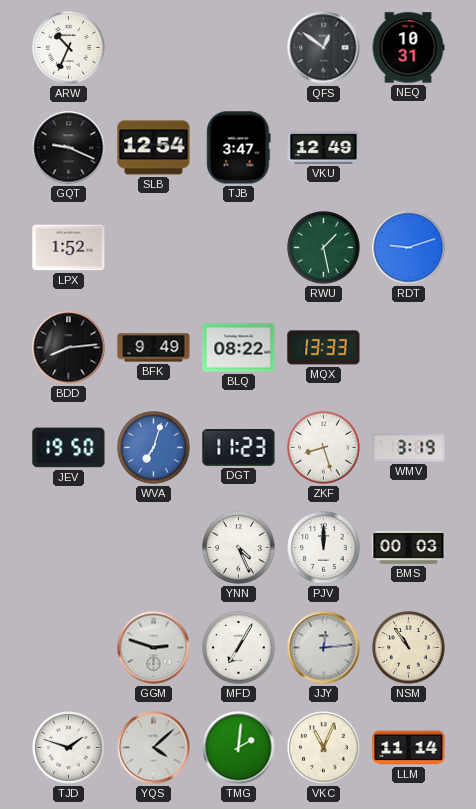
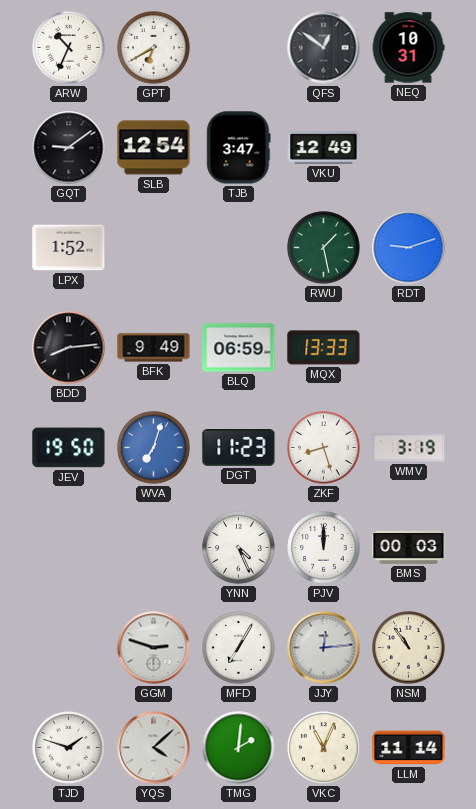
GPT: none -> 6:40
GQT: 9:19 -> 9:09
BLQ: 08:22 -> 06:59
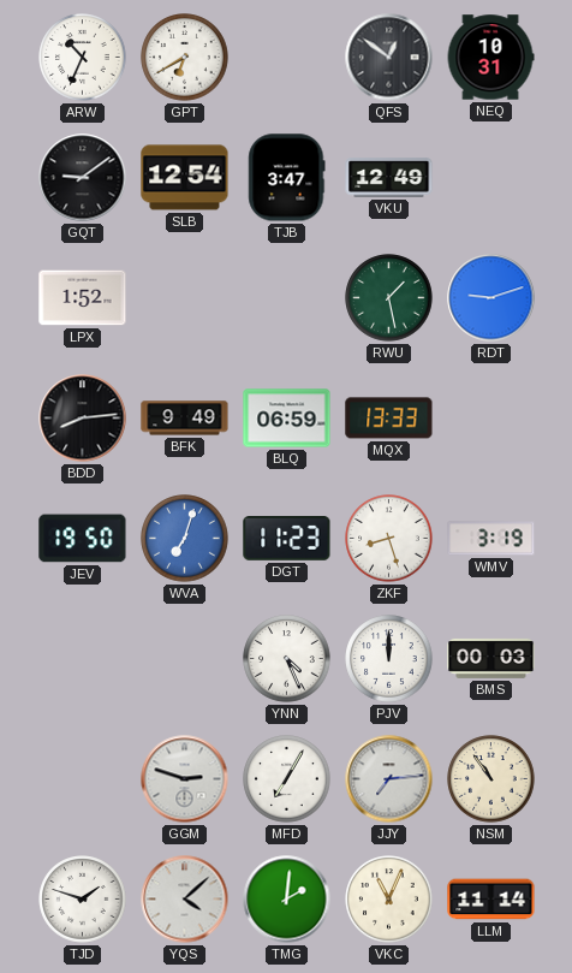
JJY: 12:14 -> 7:14
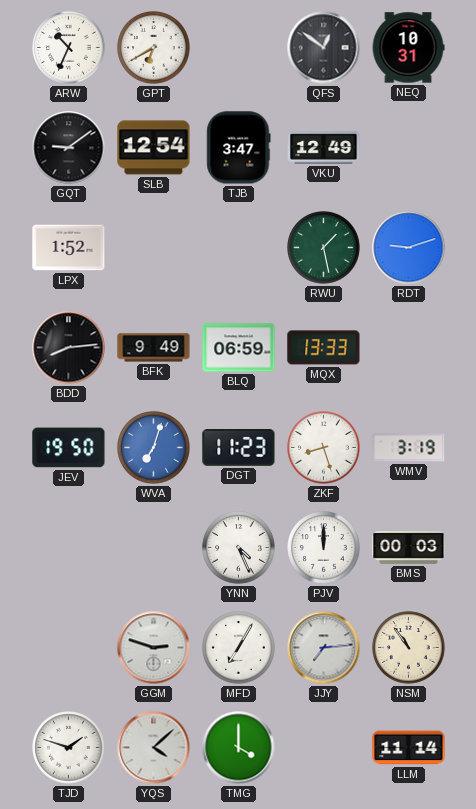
TMG: 2:01 -> 4:00
VKC: 11:04 -> none
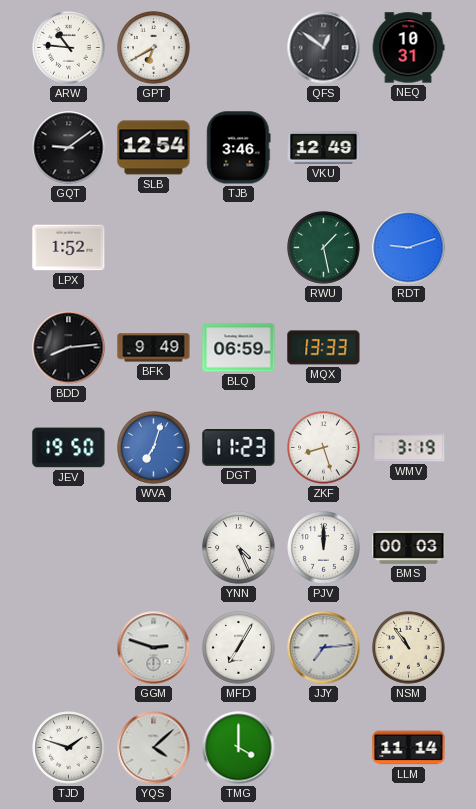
ARW: 10:34 -> 10:46
TJB: 3:47 -> 3:46
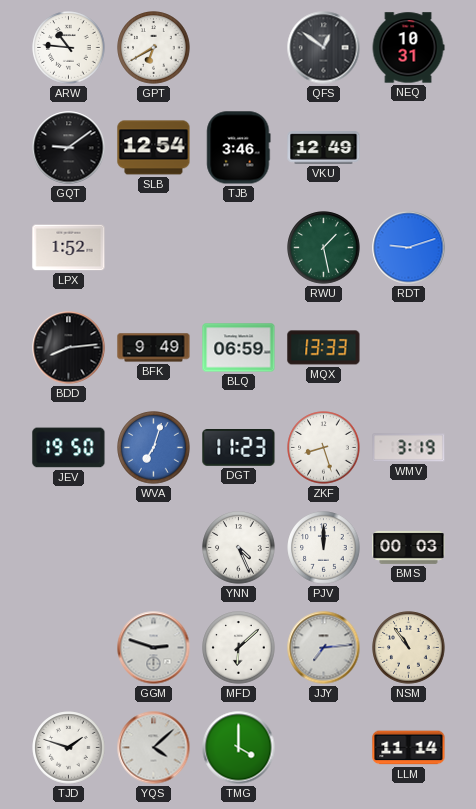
MFD: 7:05 -> 6:08
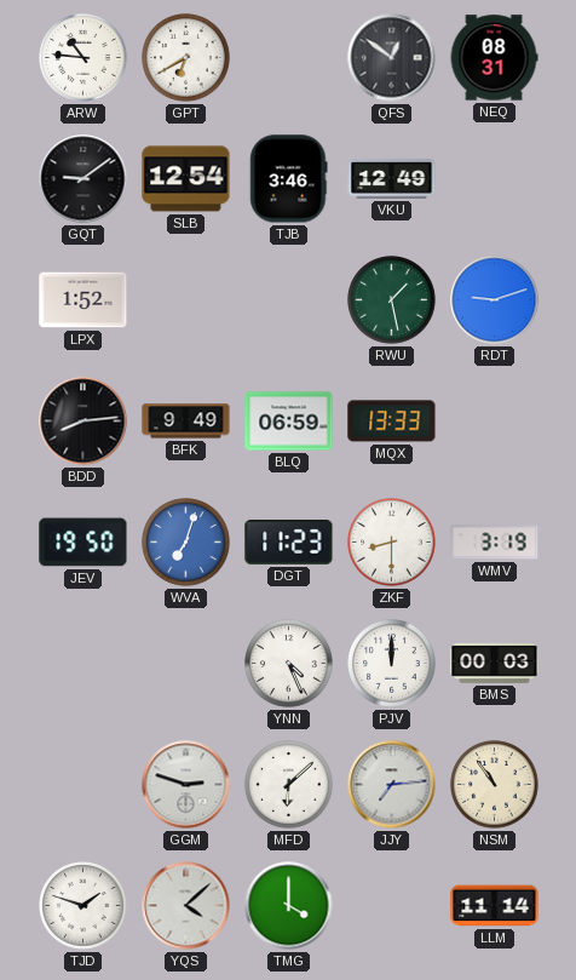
NEQ: 10:31 -> 08:31
ZKF: 8:27 -> 8:30
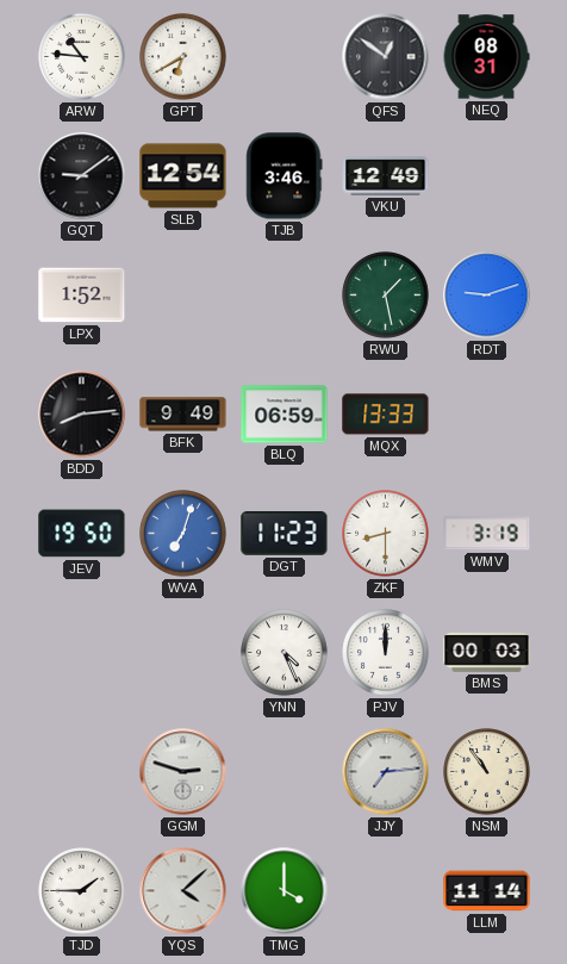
MFD: 6:08 -> none
TJD: 1:48 -> 1:45
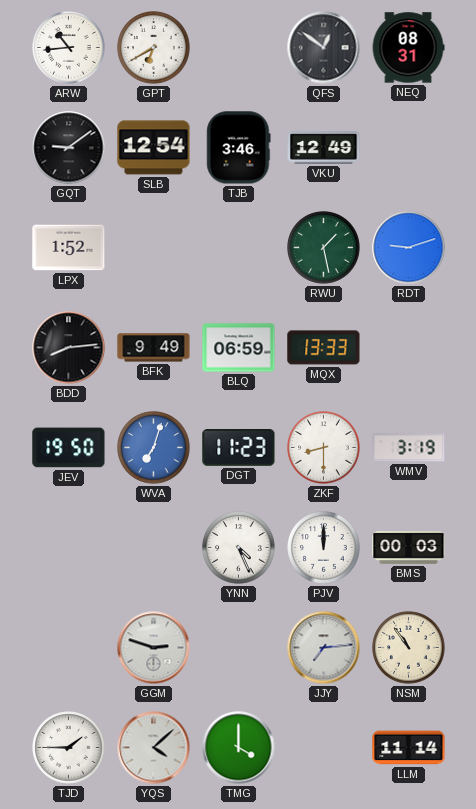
ARW: 10:46 -> 10:44
